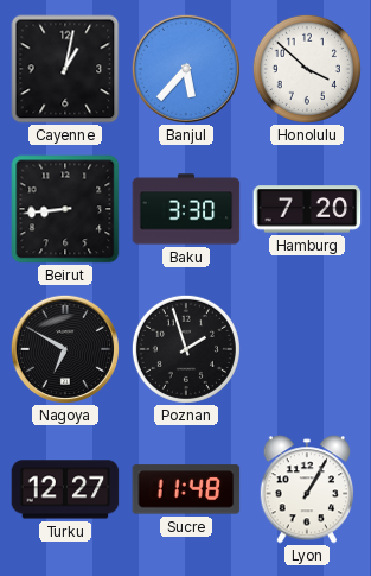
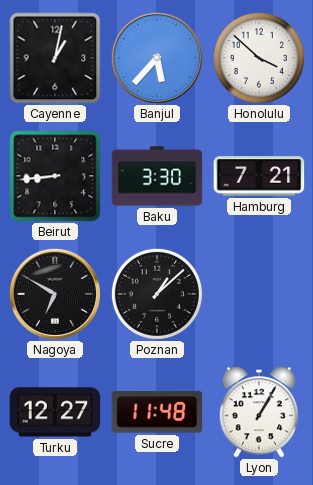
Hamburg: 7:20 -> 7:21
Poznan: 1:57 -> 1:08
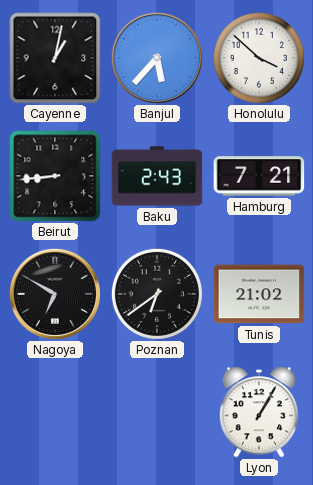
Baku: 3:30 -> 2:43
Poznan: 1:08 -> 6:39
Tunis: none -> 21:02
Turku: 12:27 -> none
Sucre: 11:48 -> none
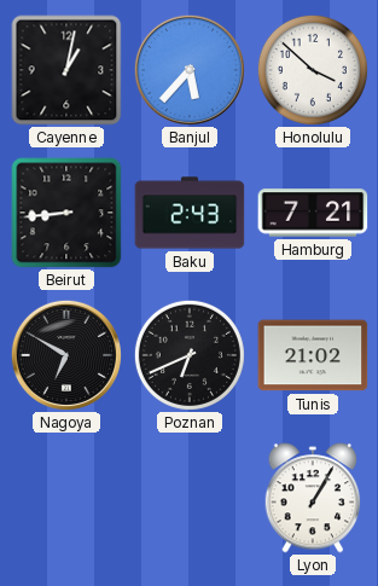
Poznan: 6:39 -> 6:41
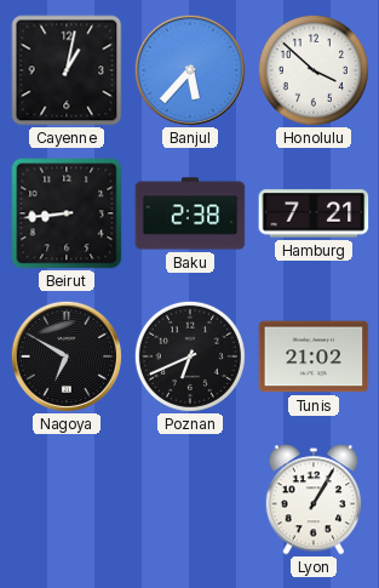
Baku: 2:43 -> 2:38
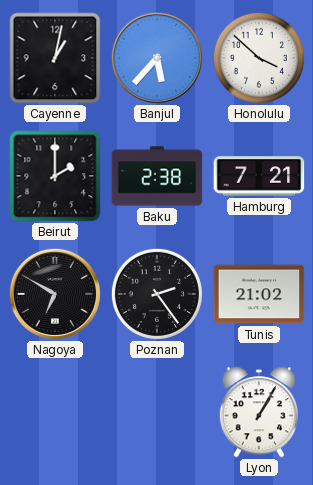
Beirut: 8:44 -> 2:00
Poznan: 6:41 -> 2:24
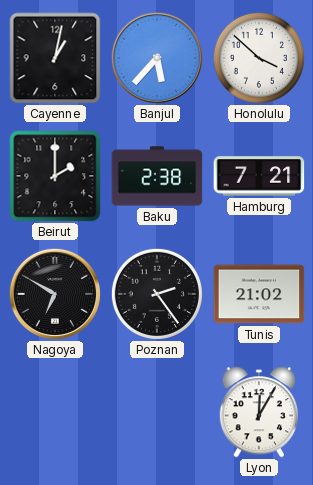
Lyon: 1:05 -> 12:05
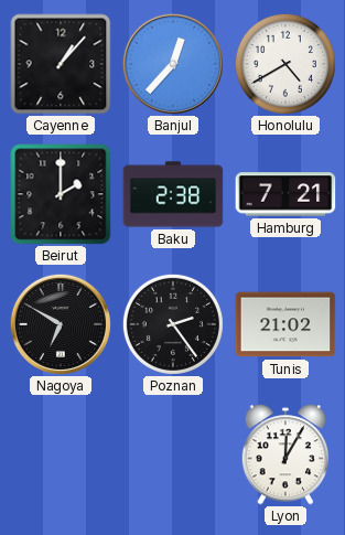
Cayenne: 1:02 -> 1:07
Banjul: 5:37 -> 12:37
Honolulu: 3:52 -> 4:40
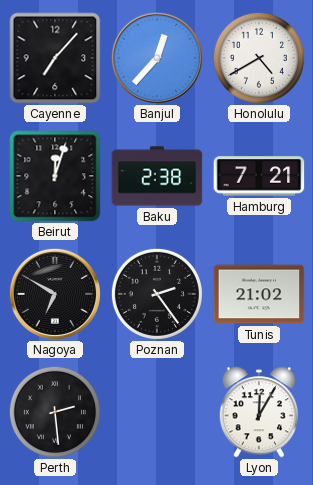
Cayenne: 1:07 -> 7:07
Beirut: 2:00 -> 12:03
Perth: none -> 2:29
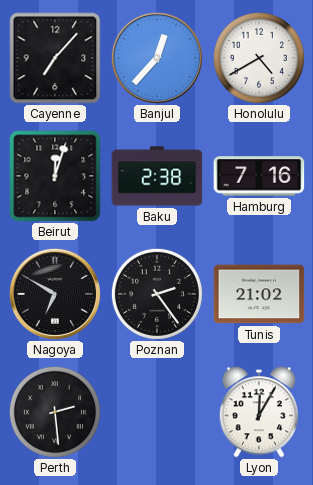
Hamburg: 7:21 -> 7:16
